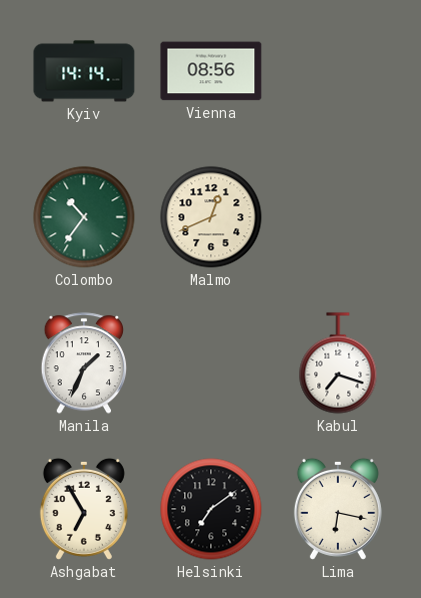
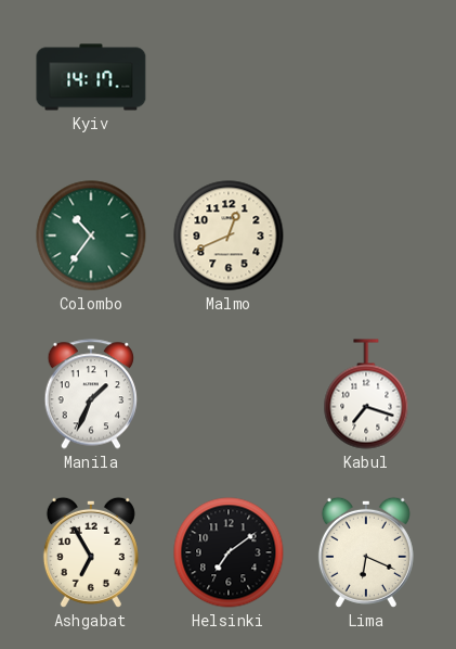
Kyiv: 14:14 -> 14:17
Vienna: 08:56 -> none
Lima: 6:17 -> 6:19
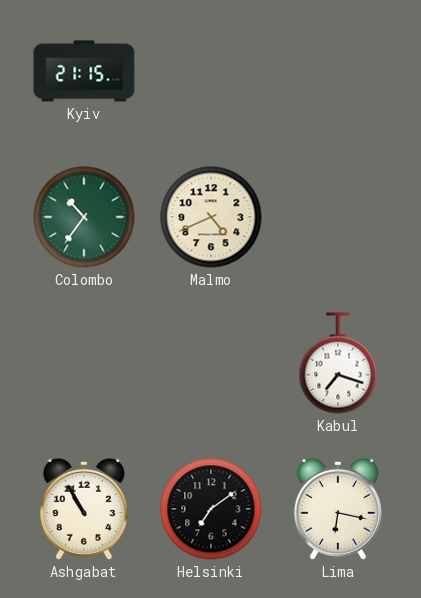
Kyiv: 14:17 -> 21:15
Malmo: 12:41 -> 4:41
Manila: 1:34 -> none
Ashgabat: 6:55 -> 10:55
Lima: 6:19 -> 6:17
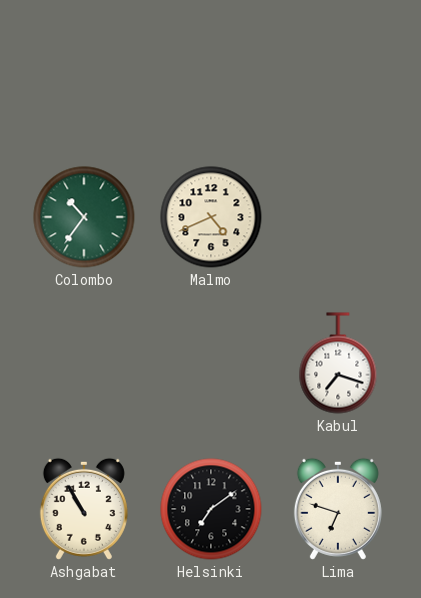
Kyiv: 21:15 -> none
Lima: 6:17 -> 6:48
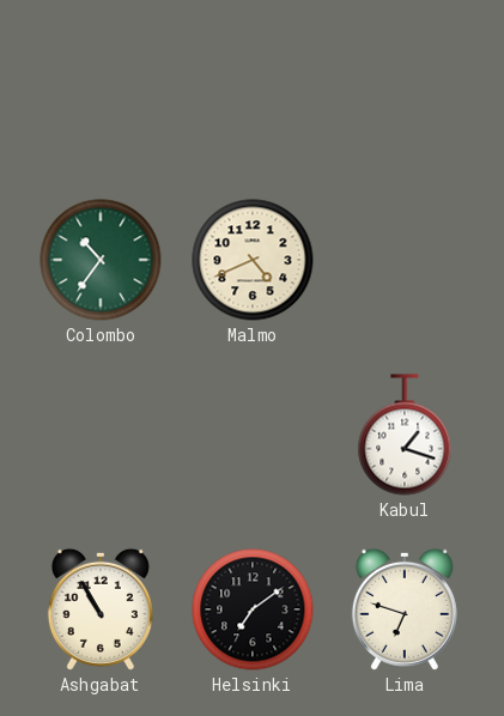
Kabul: 7:18 -> 1:18
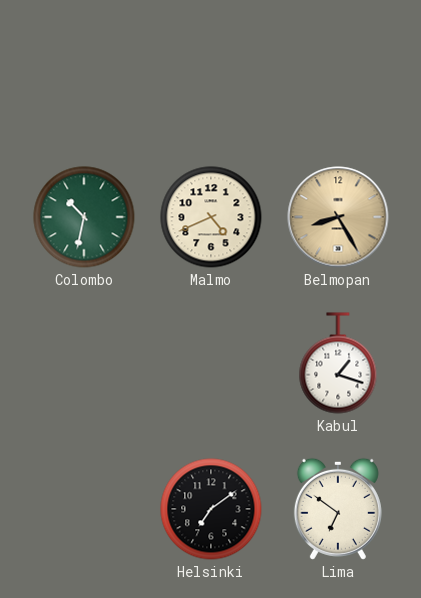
Colombo: 10:36 -> 10:32
Belmopan: none -> 8:25
Ashgabat: 10:55 -> none
Lima: 6:48 -> 6:51
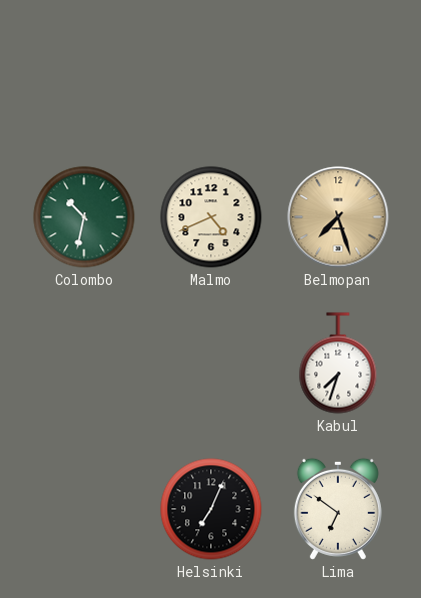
Belmopan: 8:25 -> 7:27
Kabul: 1:18 -> 7:33
Helsinki: 7:09 -> 7:04
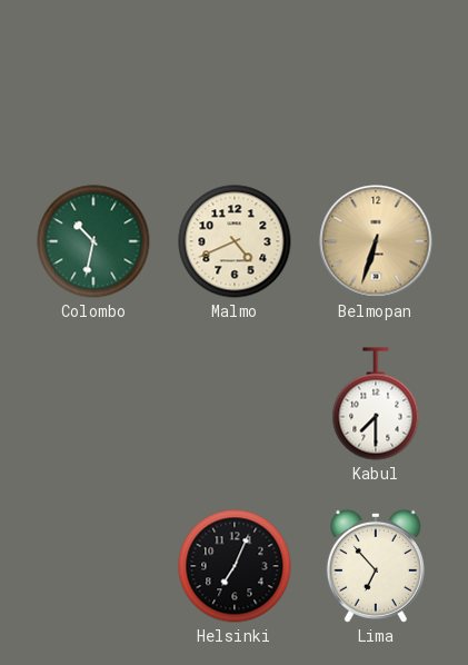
Belmopan: 7:27 -> 6:33
Kabul: 7:33 -> 7:30
Lima: 6:51 -> 6:53
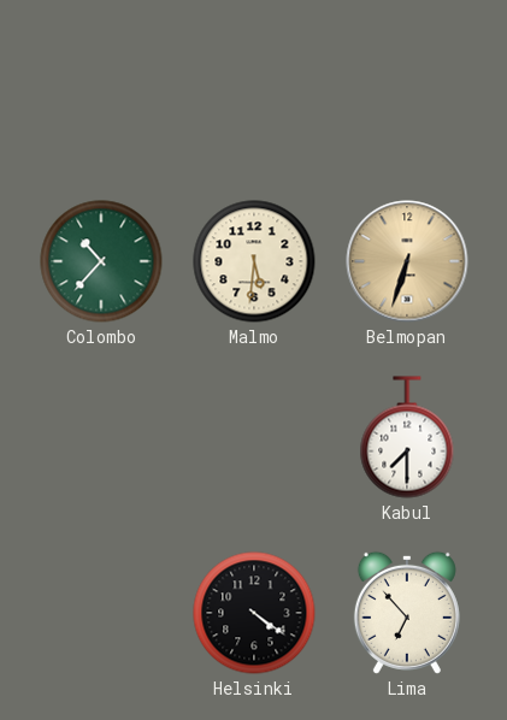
Colombo: 10:32 -> 10:37
Malmo: 4:41 -> 5:31
Helsinki: 7:04 -> 4:21
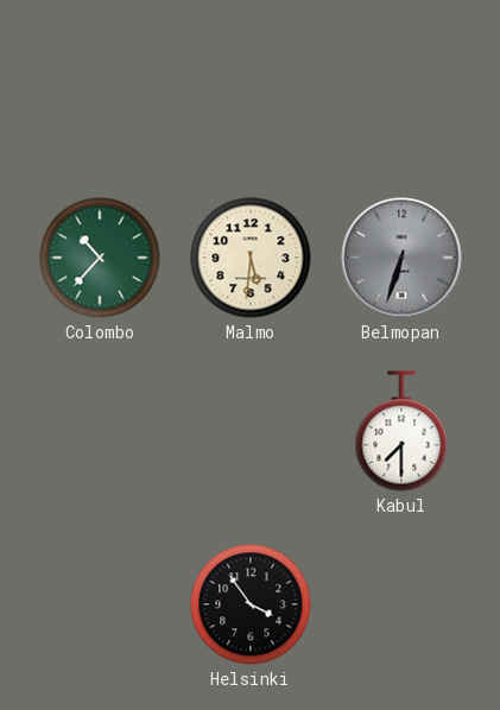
Belmopan dial: champagne -> grey
Helsinki: 4:21 -> 3:54
Lima: 6:53 -> none
